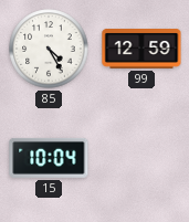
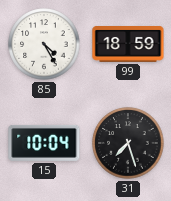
99: 12:59 -> 18:59
31: none -> 7:27
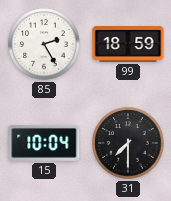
85: 4:25 -> 2:25
31: 7:27 -> 7:30
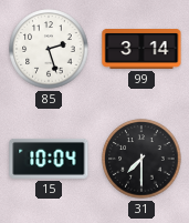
85: 2:25 -> 2:27
99: 18:59 -> 3:14
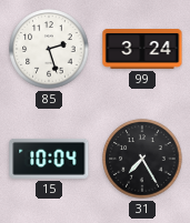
99: 3:14 -> 3:24
31: 7:30 -> 7:25
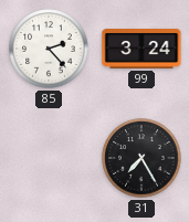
85: 2:27 -> 2:23
15: 10:04 -> none
